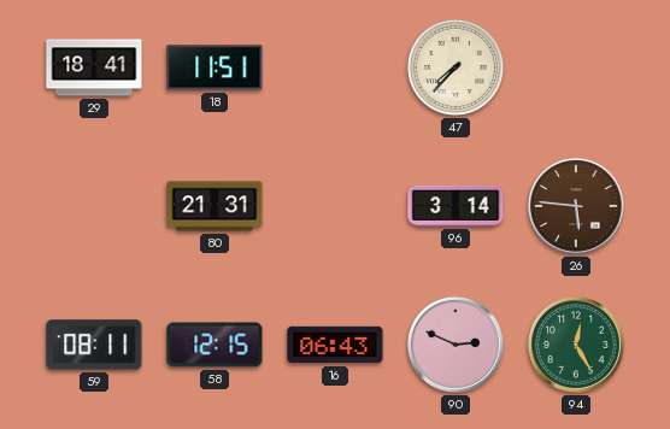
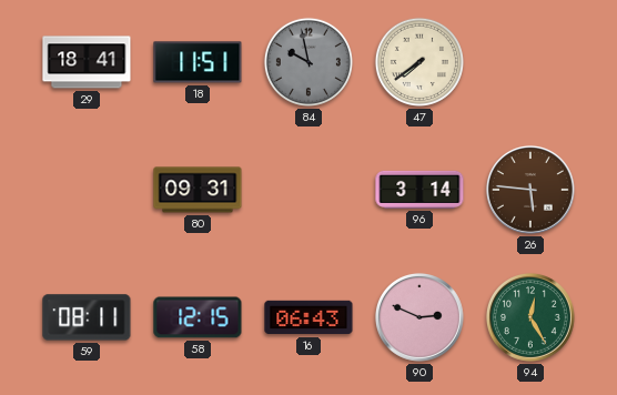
84: none -> 9:58
47: 7:37 -> 7:39
80: 21:31 -> 09:31
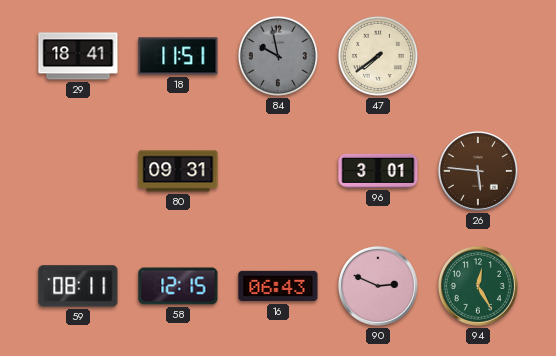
96: 3:14 -> 3:01
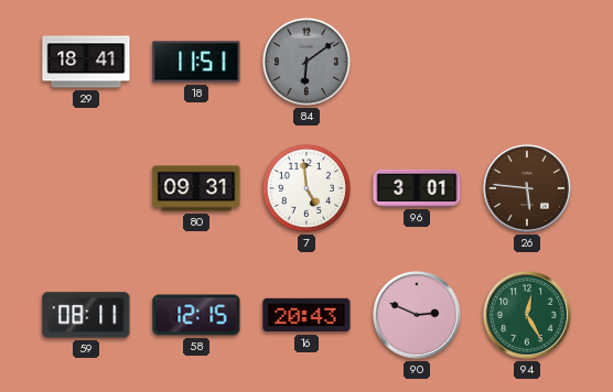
84: 9:58 -> 6:09
47: 7:39 -> none
7: none -> 4:59
16: 06:43 -> 20:43
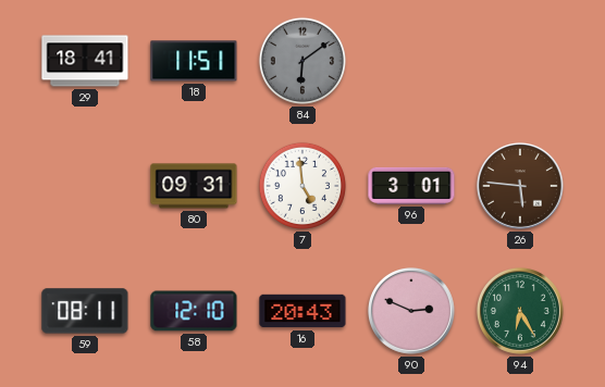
58: 12:15 -> 12:10
94: 12:25 -> 6:25
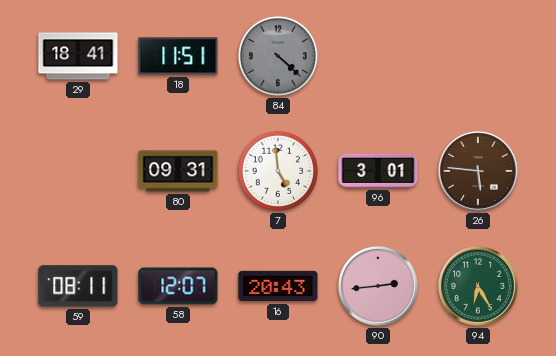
84: 6:09 -> 4:22
58: 12:10 -> 12:07
90: 2:49 -> 2:44
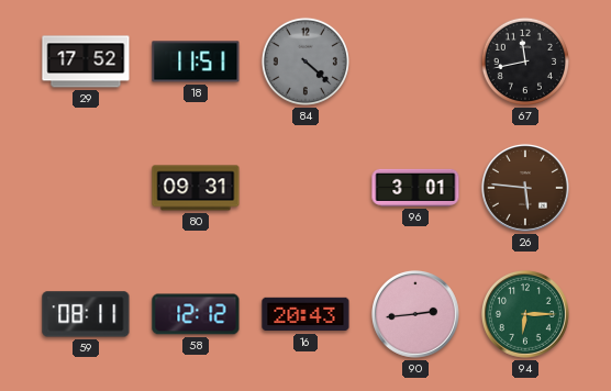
29: 18:41 -> 17:52
67: none -> 11:43
7: 4:59 -> none
58: 12:07 -> 12:12
94: 6:25 -> 6:15
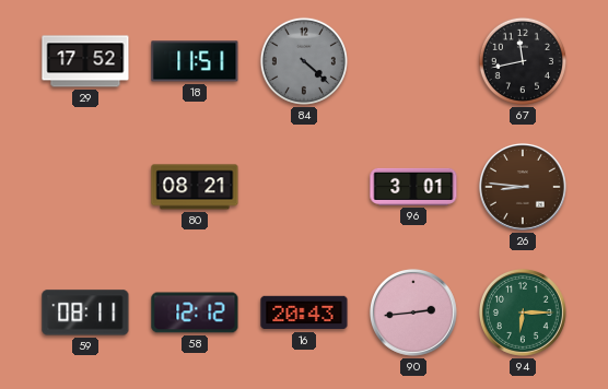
80: 09:31 -> 08:21
26: 5:46 -> 8:46
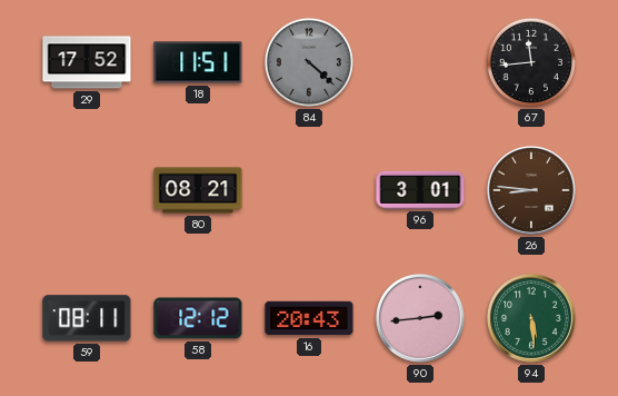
67: 11:43 -> 11:44
94: 6:15 -> 5:29
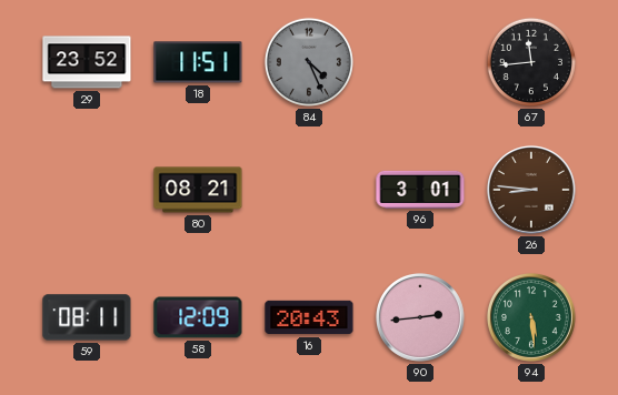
29: 17:52 -> 23:52
84: 4:22 -> 4:26
58: 12:12 -> 12:09
